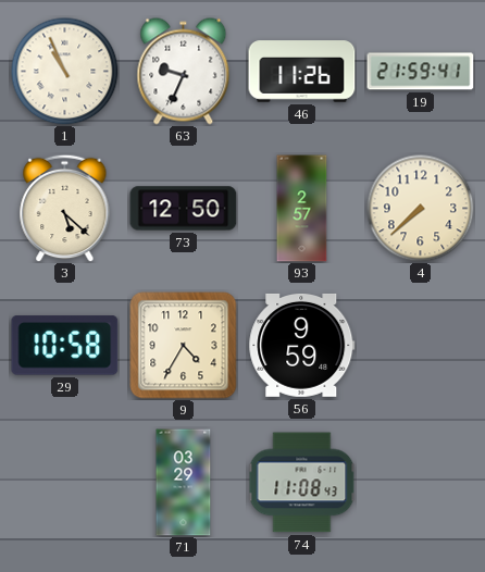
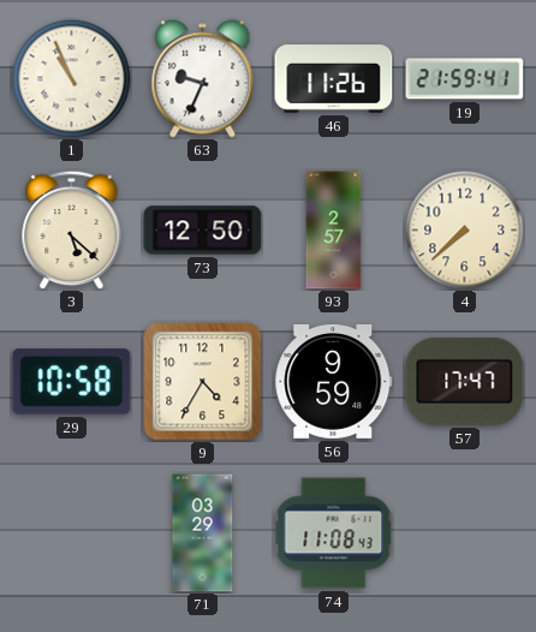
57: none -> 17:47
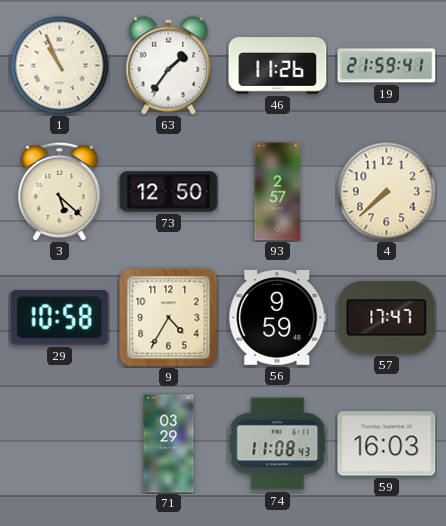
63: 9:34 -> 1:36
59: none -> 16:03
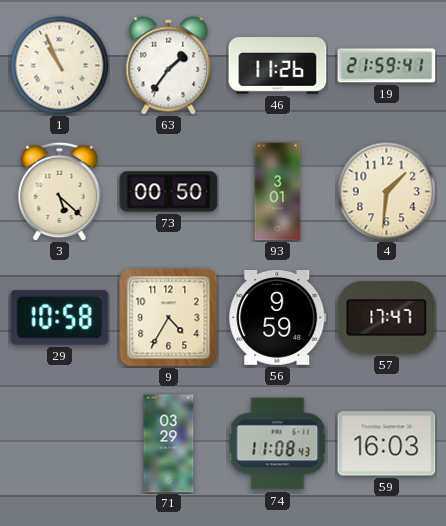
73: 12:50 -> 00:50
93: 2:57 -> 3:01
4: 7:38 -> 1:31
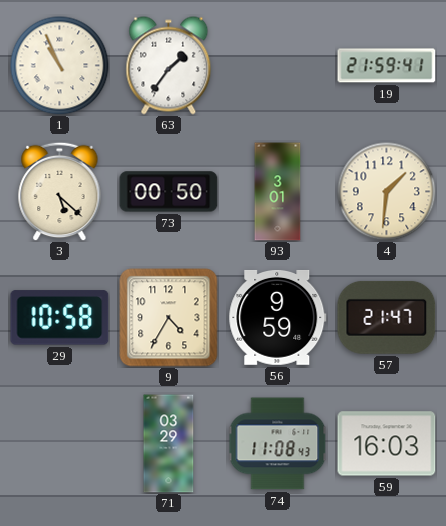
46: 11:26 -> none
57: 17:47 -> 21:47
